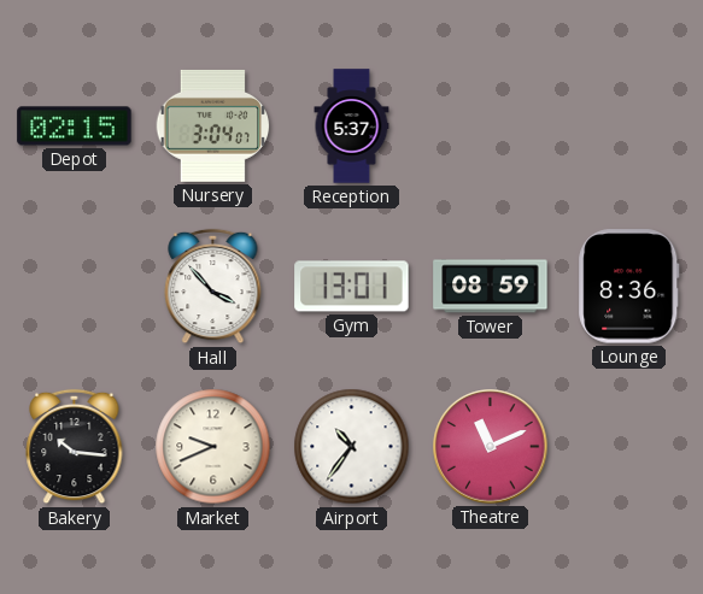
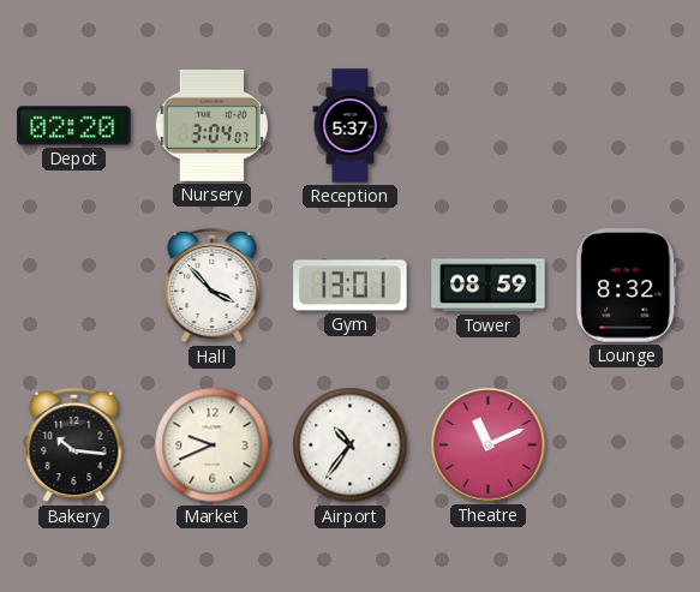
Depot: 02:15 -> 02:20
Lounge: 8:36 -> 8:32
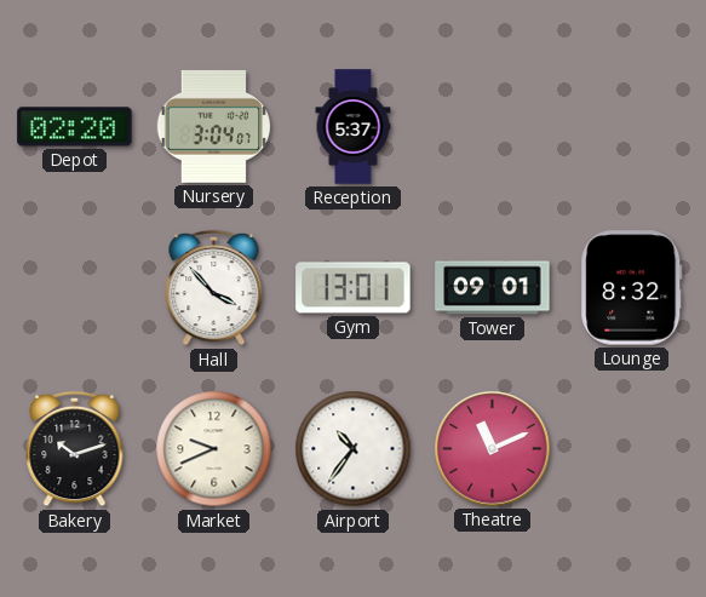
Tower: 08:59 -> 09:01
Bakery: 10:16 -> 10:12
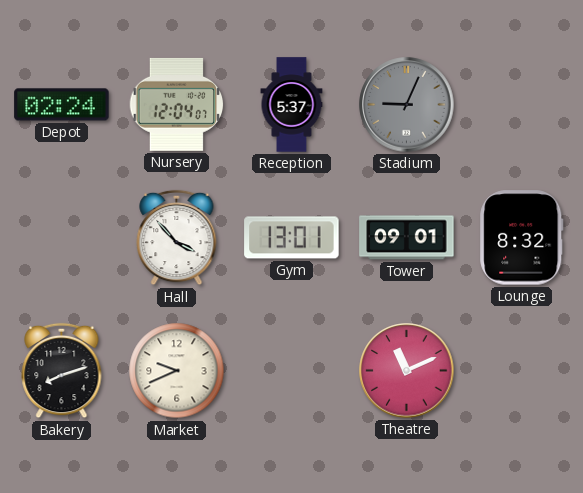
Depot: 02:20 -> 02:24
Nursery: 3:04 -> 12:04
Stadium: none -> 9:04
Bakery: 10:12 -> 8:12
Airport: 10:36 -> none
